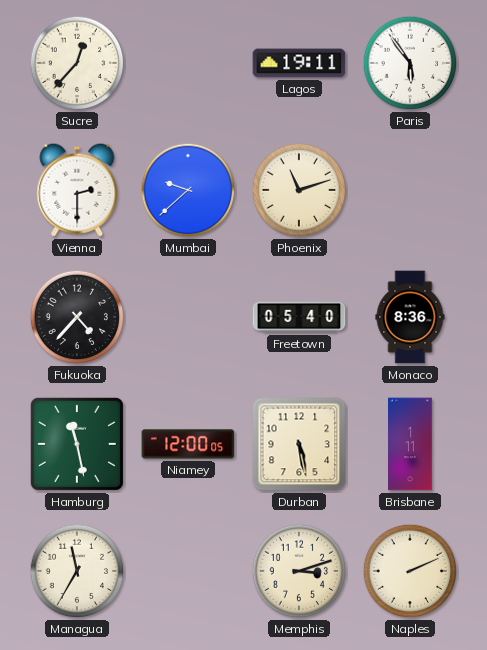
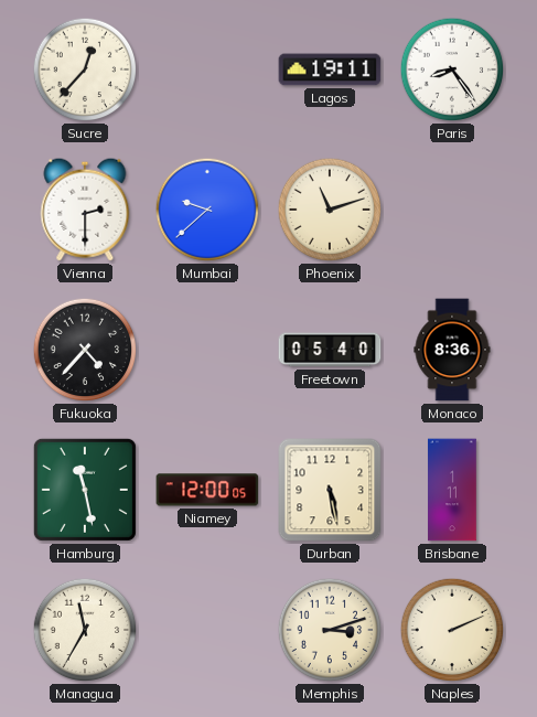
Paris: 5:54 -> 8:24
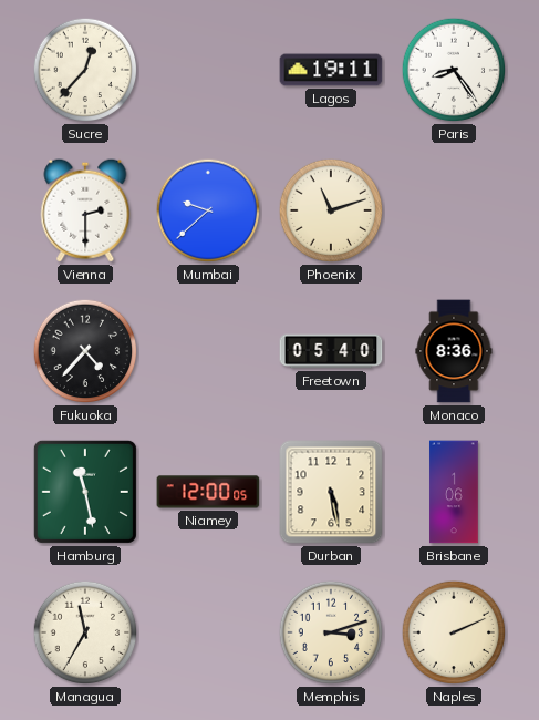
Brisbane: 1:11 -> 1:06
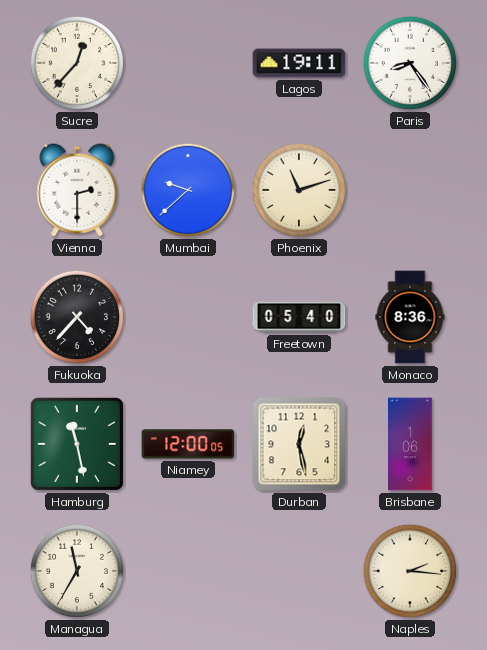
Durban: 5:28 -> 12:28
Memphis: 3:12 -> none
Naples: 2:11 -> 2:16
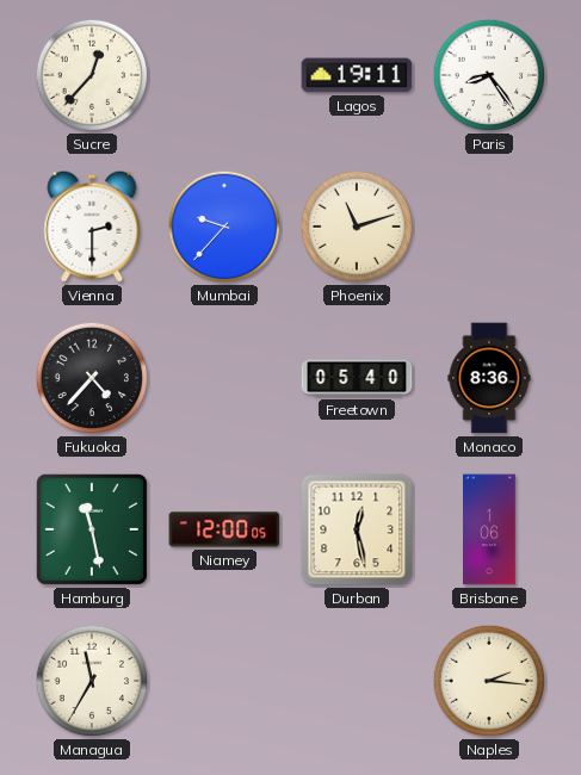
Mumbai: 9:38 -> 9:37
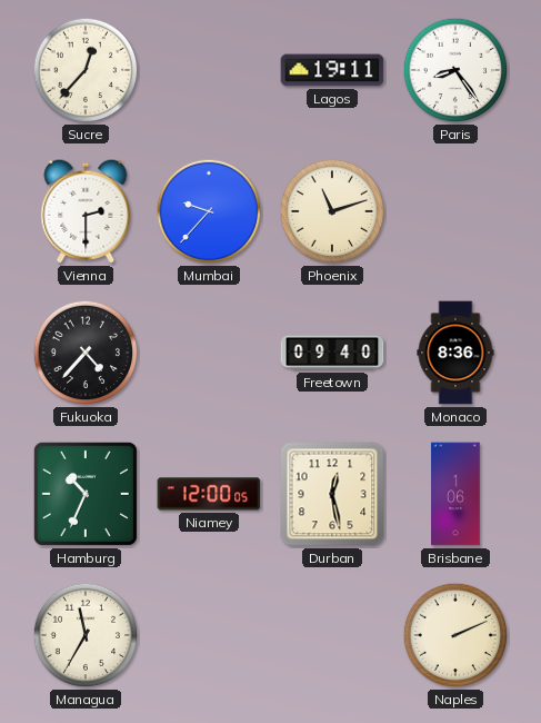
Freetown: 05:40 -> 09:40
Hamburg: 11:28 -> 10:34
Naples: 2:16 -> 2:11
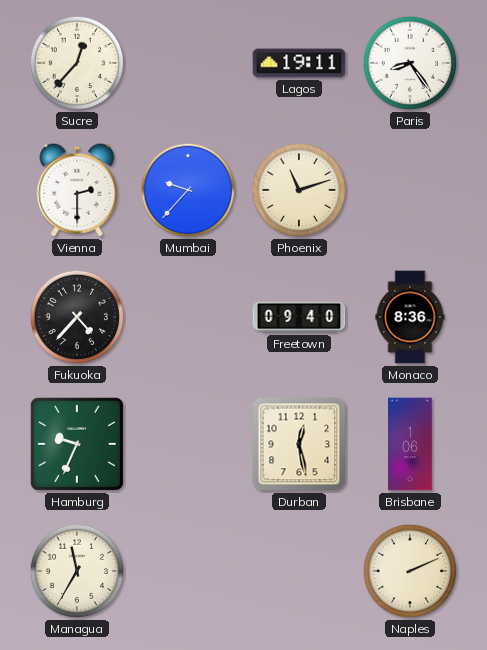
Hamburg: 10:34 -> 9:34
Niamey: 12:00 -> none
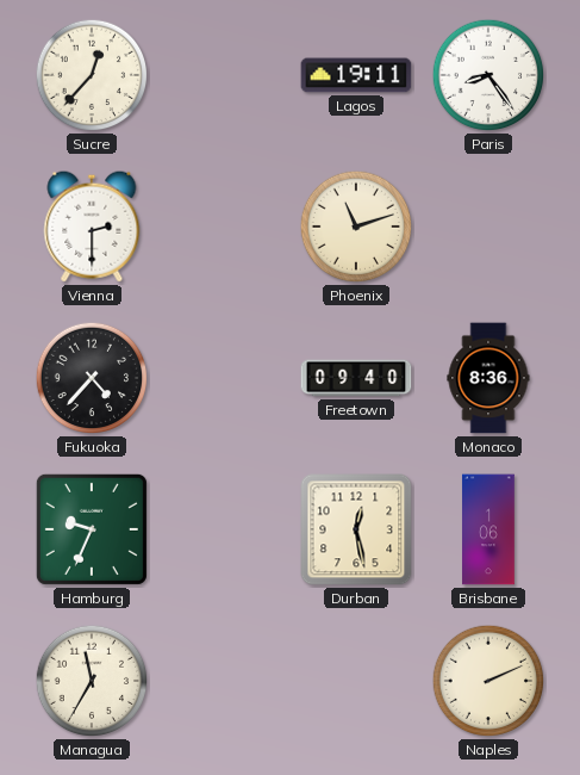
Mumbai: 9:37 -> none
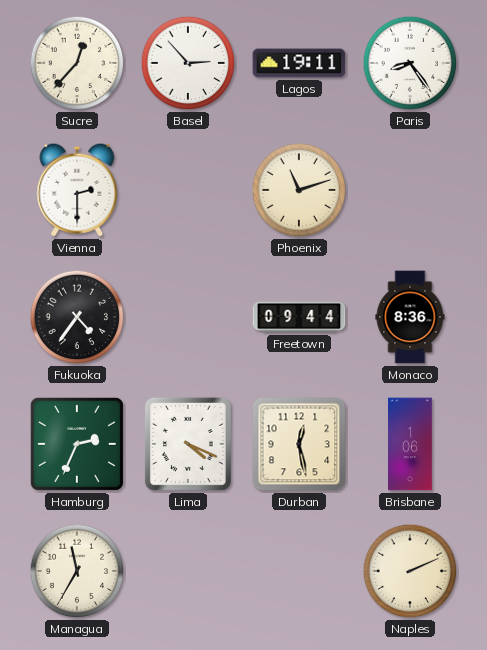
Basel: none -> 2:53
Fukuoka: 4:37 -> 4:36
Freetown: 09:40 -> 09:44
Hamburg: 9:34 -> 2:34
Lima: none -> 4:19
